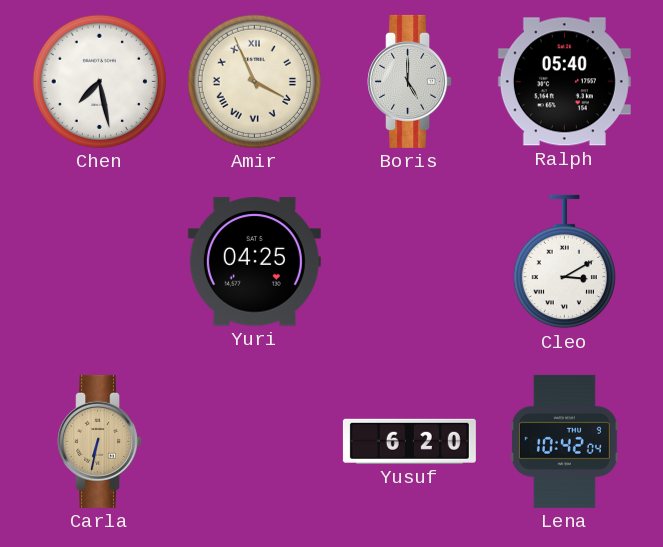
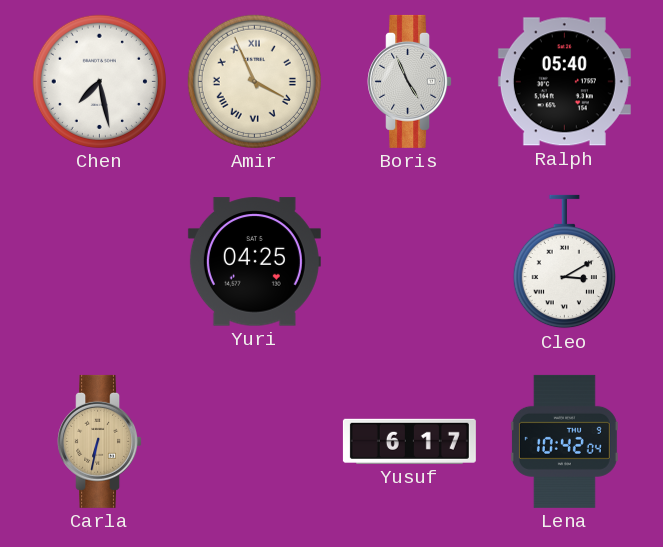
Boris: 5:00 -> 4:56
Yusuf: 6:20 -> 6:17
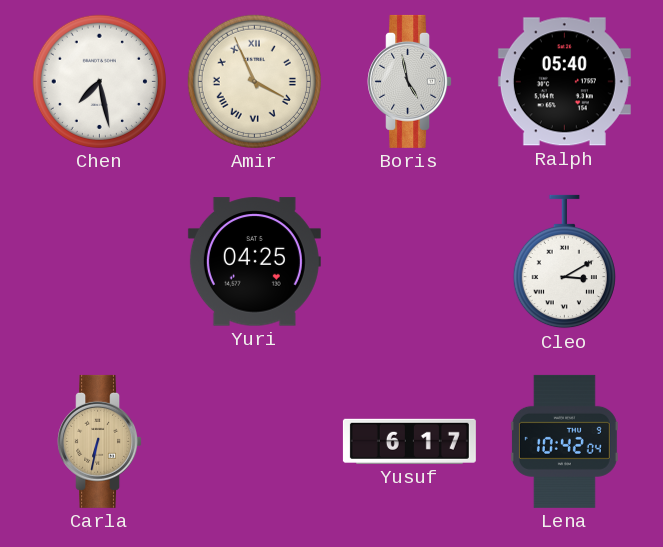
Boris: 4:56 -> 4:58
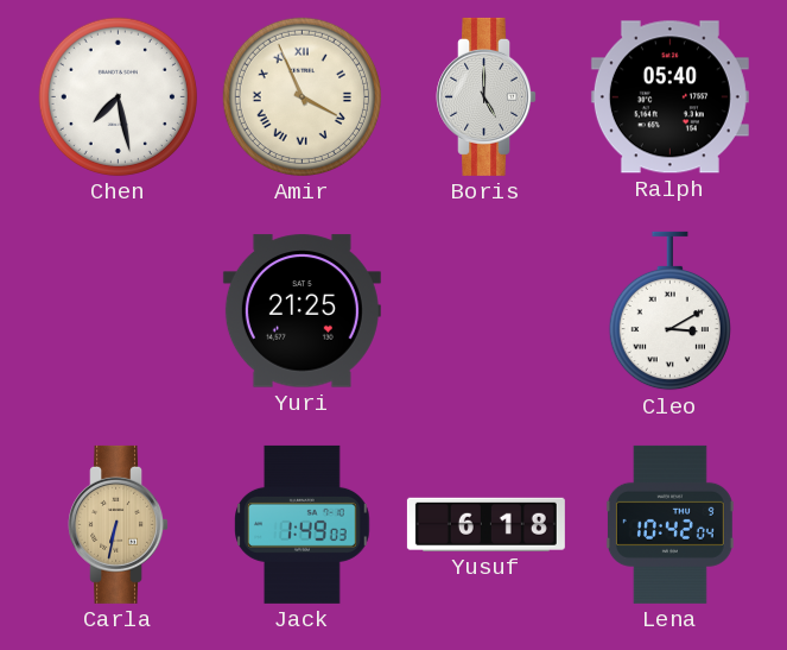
Boris: 4:58 -> 5:00
Yuri: 04:25 -> 21:25
Jack: none -> 1:49
Yusuf: 6:17 -> 6:18
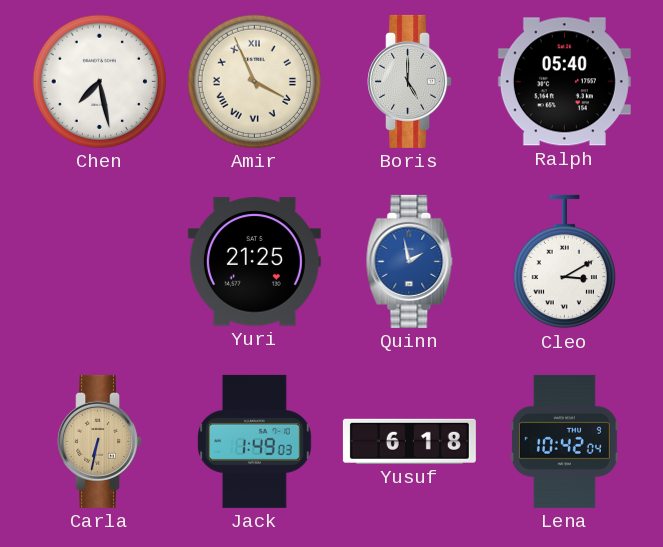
Quinn: none -> 1:58
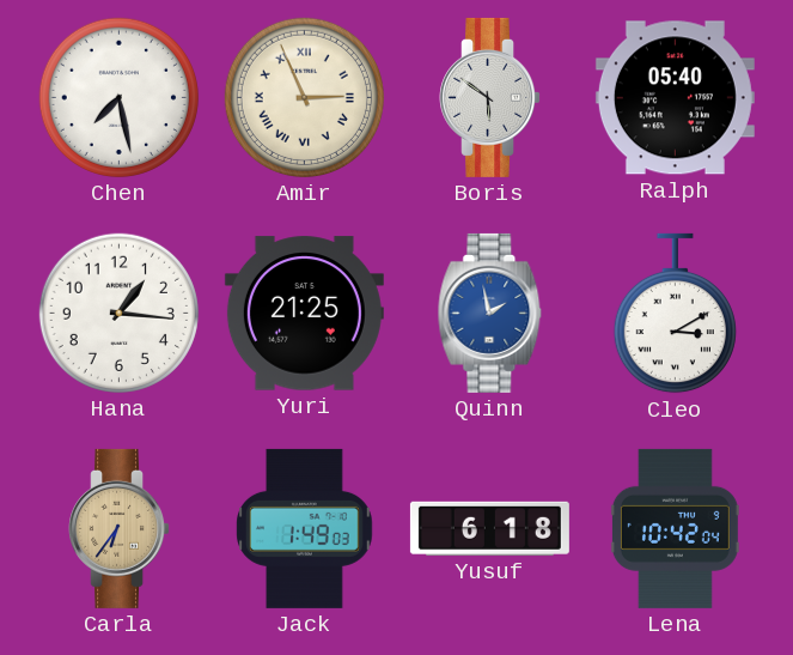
Amir: 3:56 -> 2:56
Boris: 5:00 -> 5:51
Hana: none -> 1:16
Carla: 6:32 -> 6:36
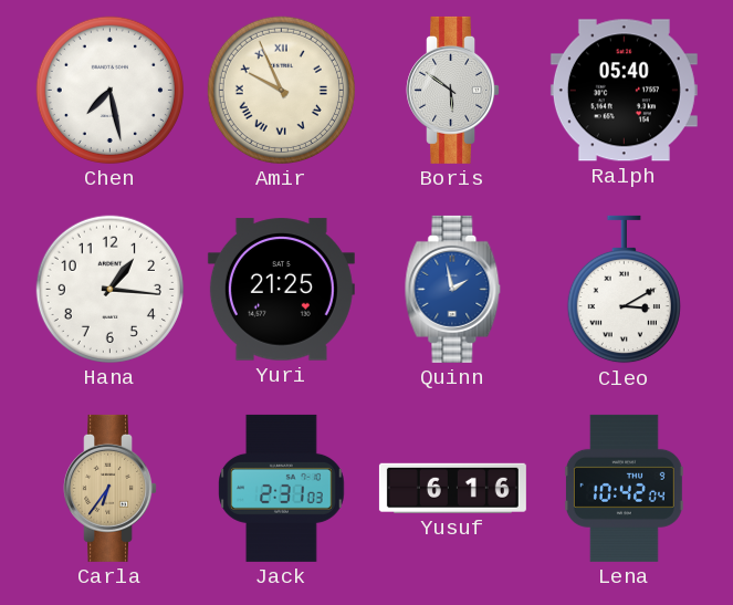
Amir: 2:56 -> 9:56
Jack: 1:49 -> 2:31
Yusuf: 6:18 -> 6:16
